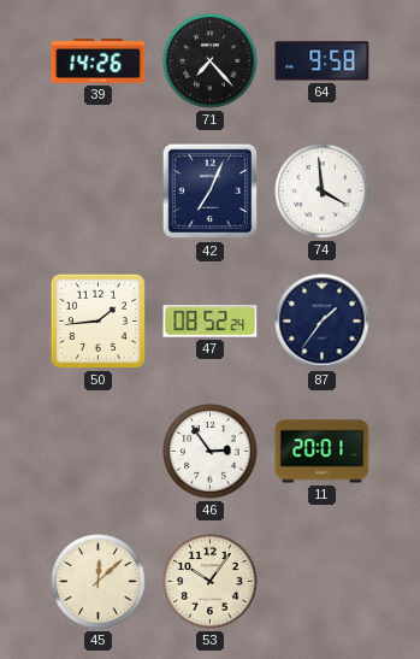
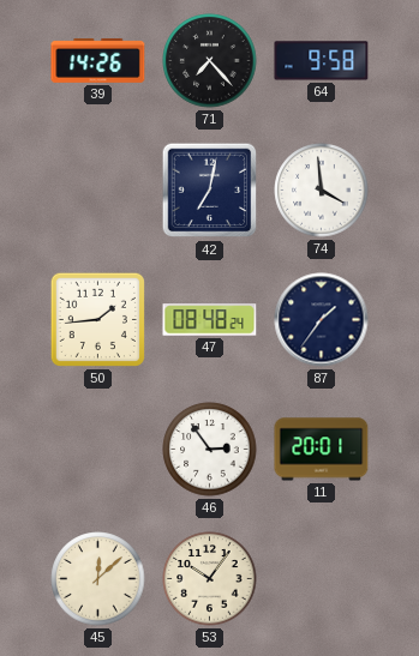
42: 7:04 -> 7:02
47: 08:52 -> 08:48
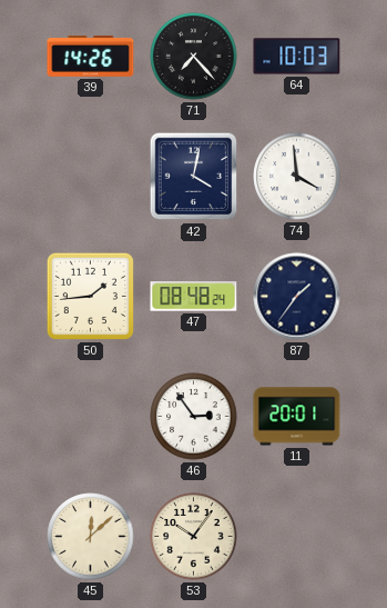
64: 9:58 -> 10:03
42: 7:02 -> 4:02
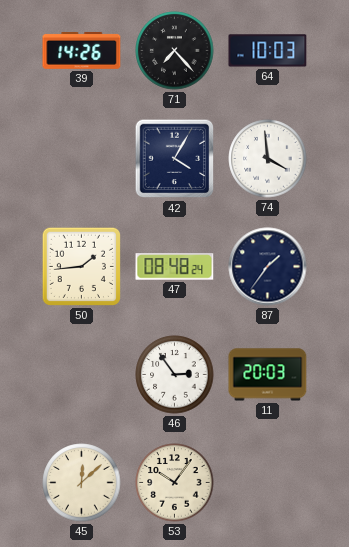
42: 4:02 -> 4:05
11: 20:01 -> 20:03
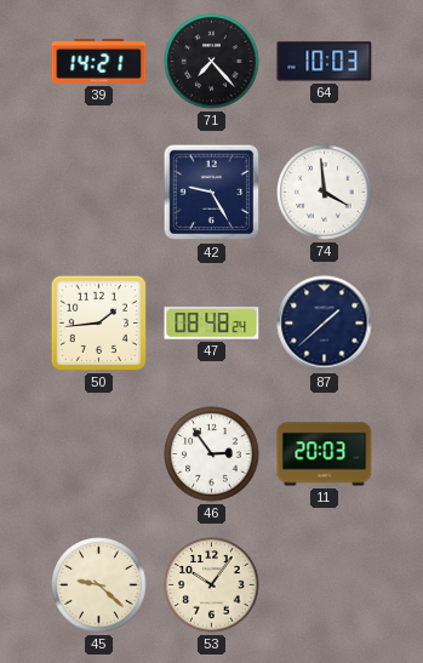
39: 14:26 -> 14:21
42: 4:05 -> 9:25
87: 1:36 -> 1:38
45: 12:08 -> 9:22
